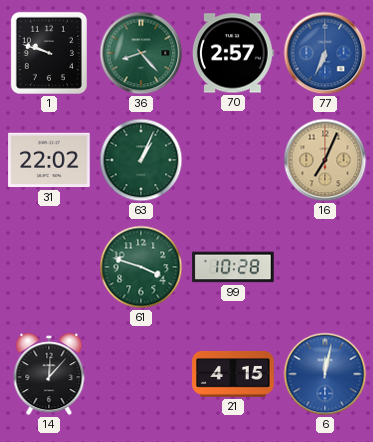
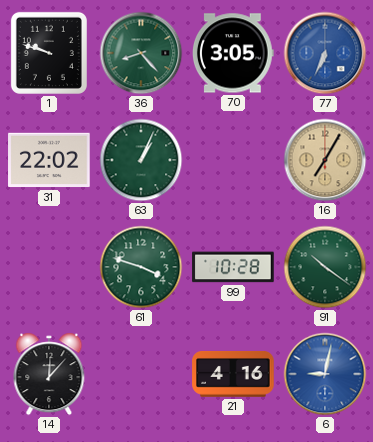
70: 2:57 -> 3:05
16: 7:04 -> 7:05
91: none -> 10:21
21: 4:15 -> 4:16
6: 12:02 -> 9:02
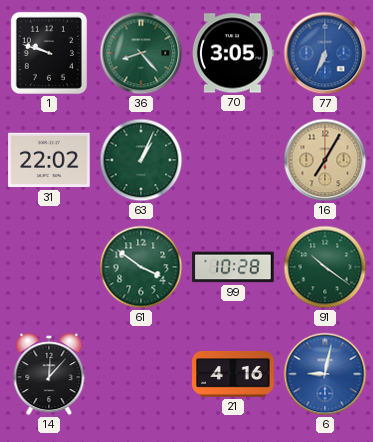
61: 3:48 -> 3:51
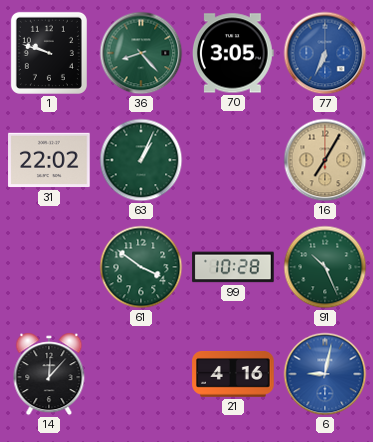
91: 10:21 -> 10:26
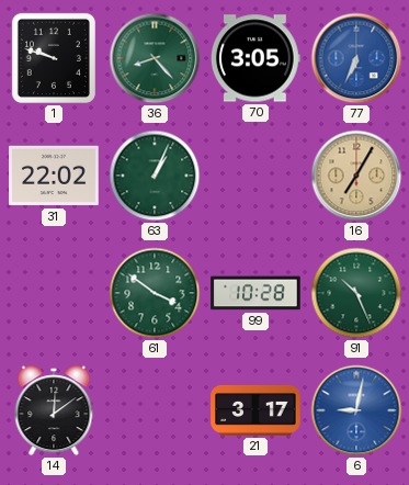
14: 12:07 -> 12:09
21: 4:16 -> 3:17
